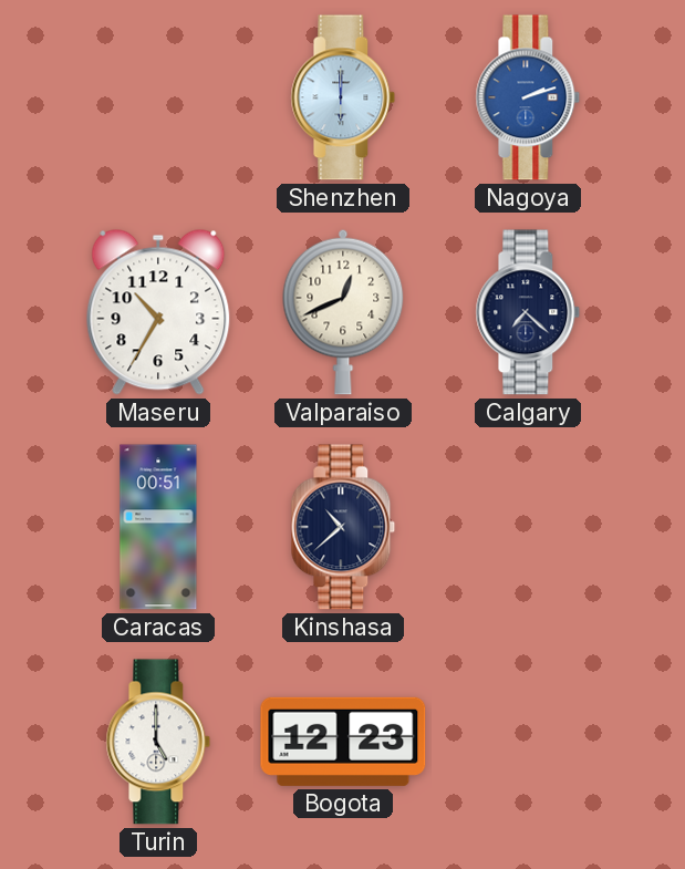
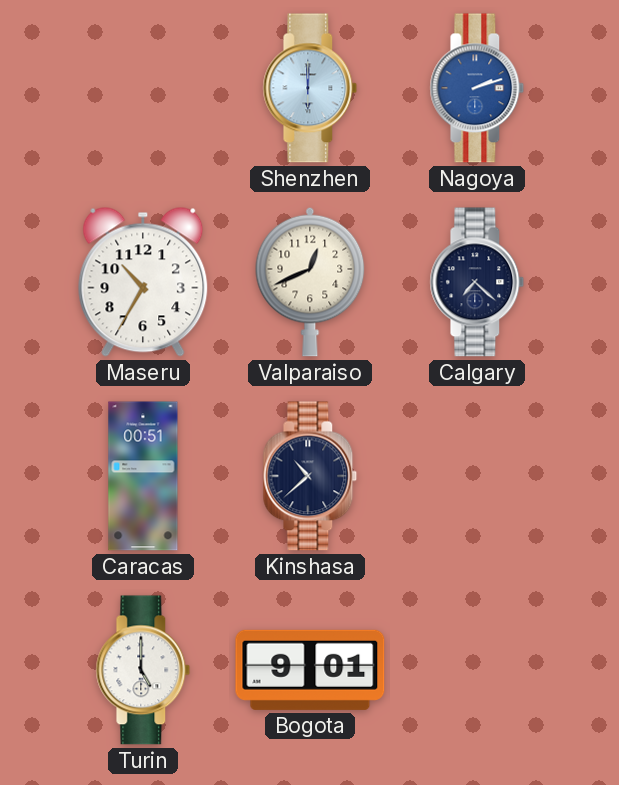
Bogota: 12:23 -> 9:01
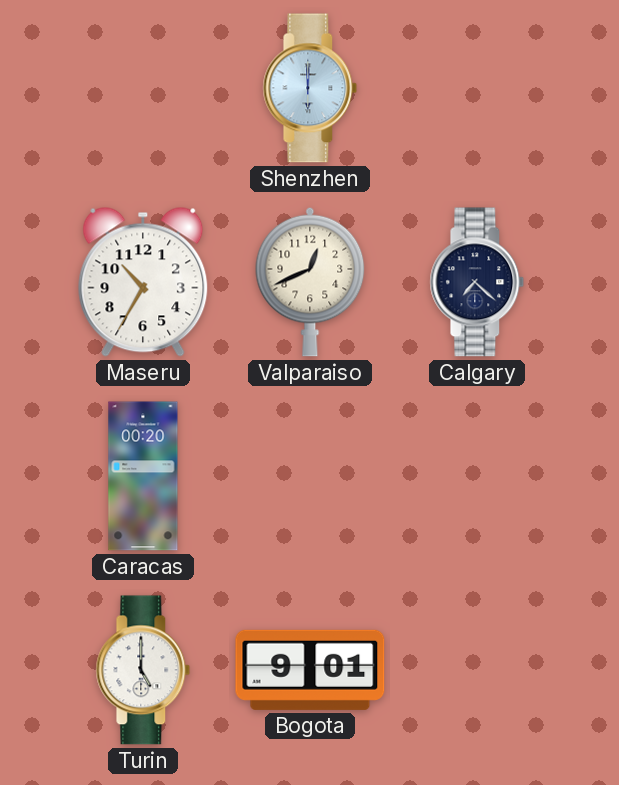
Nagoya: 2:12 -> none
Caracas: 00:51 -> 00:20
Kinshasa: 10:38 -> none
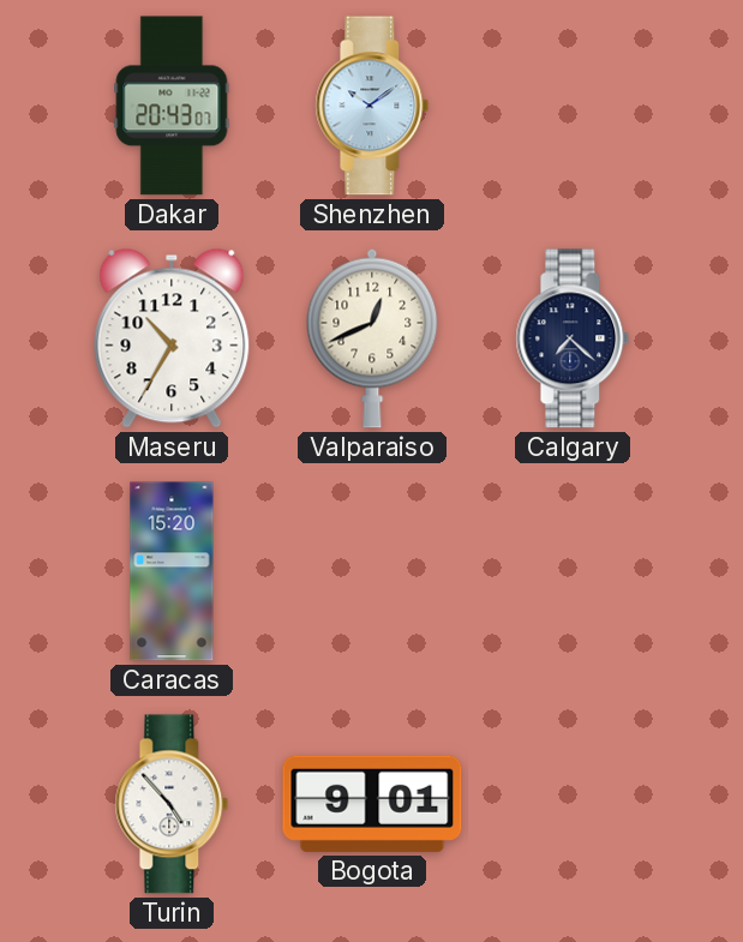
Dakar: none -> 20:43
Shenzhen: 6:00 -> 10:09
Caracas: 00:20 -> 15:20
Turin: 5:00 -> 4:53
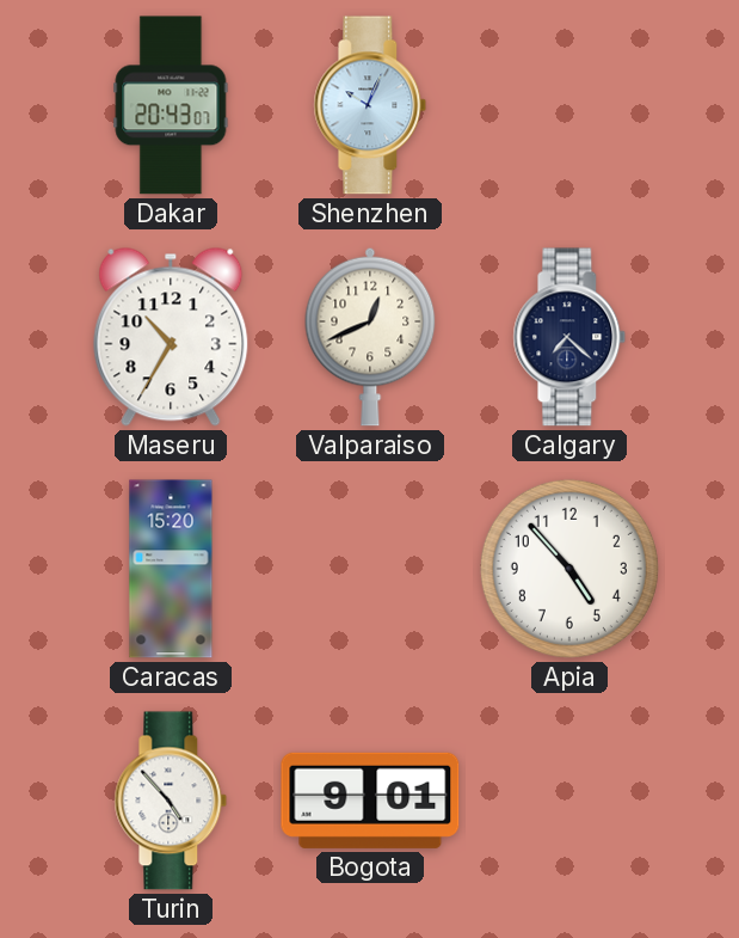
Shenzhen: 10:09 -> 10:04
Apia: none -> 4:53
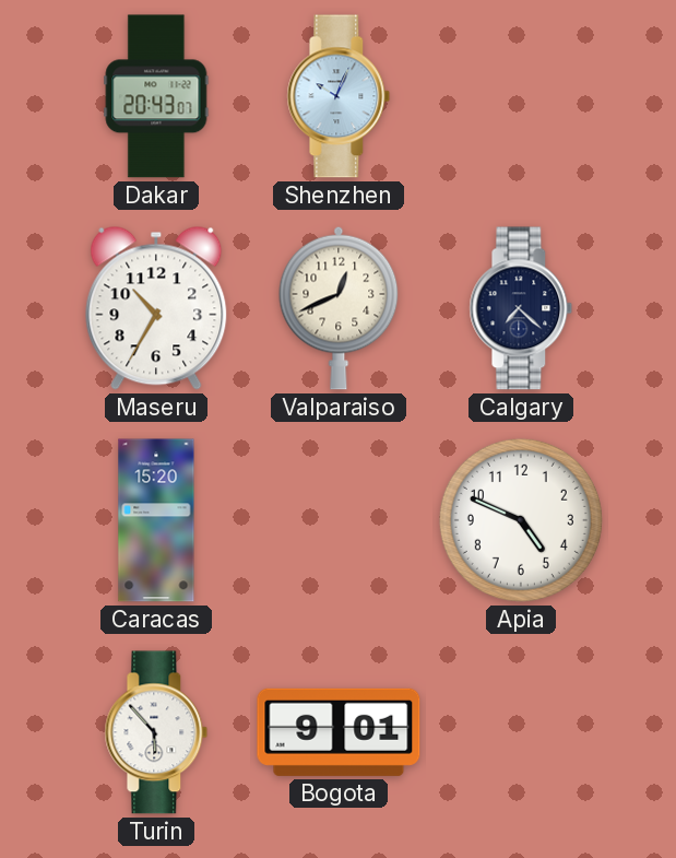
Apia: 4:53 -> 4:49
Turin: 4:53 -> 5:53
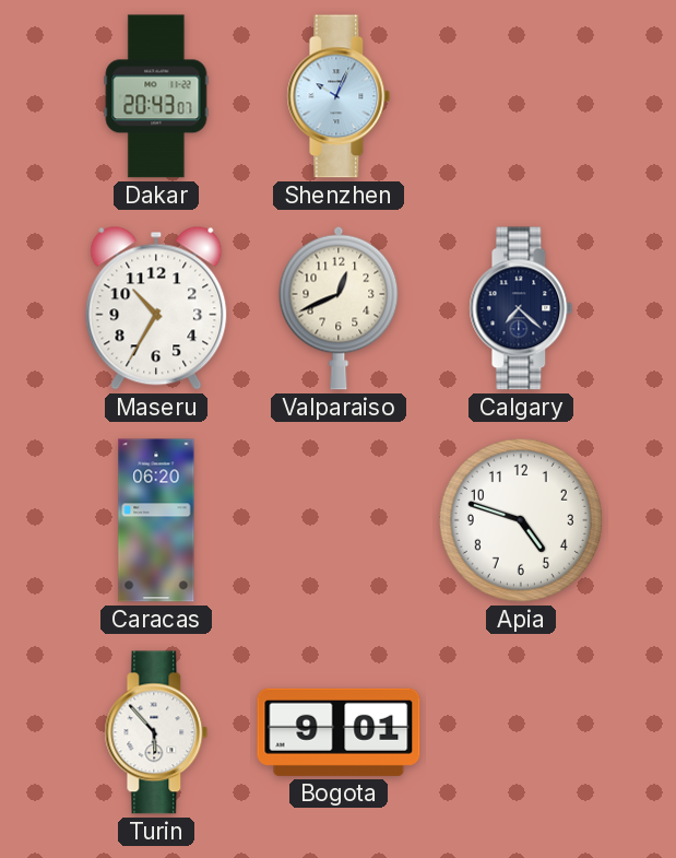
Caracas: 15:20 -> 06:20
Apia: 4:49 -> 4:48
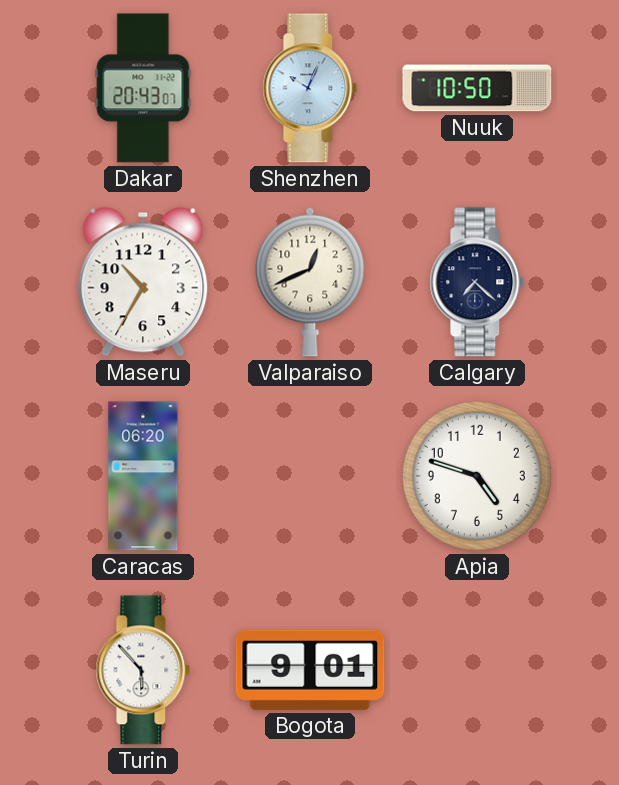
Nuuk: none -> 10:50
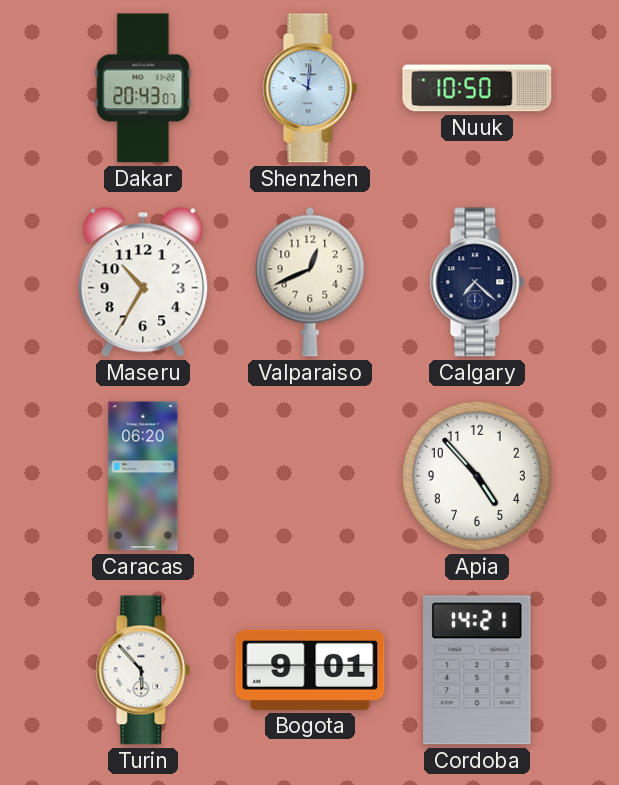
Shenzhen: 10:04 -> 10:01
Apia: 4:48 -> 4:53
Cordoba: none -> 14:21
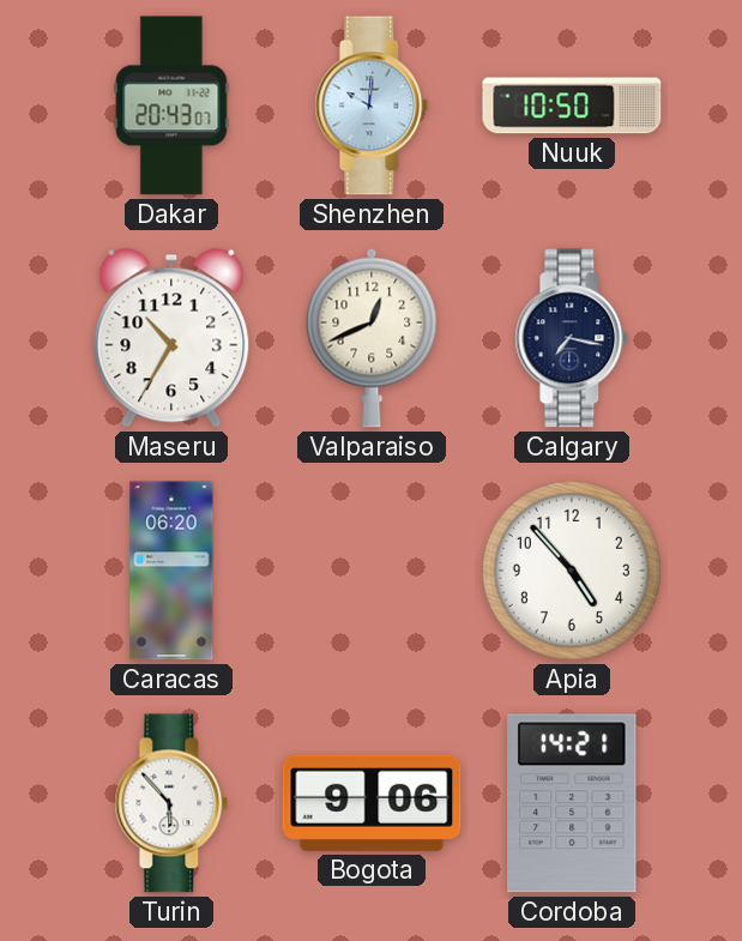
Calgary: 7:22 -> 7:17
Bogota: 9:01 -> 9:06
